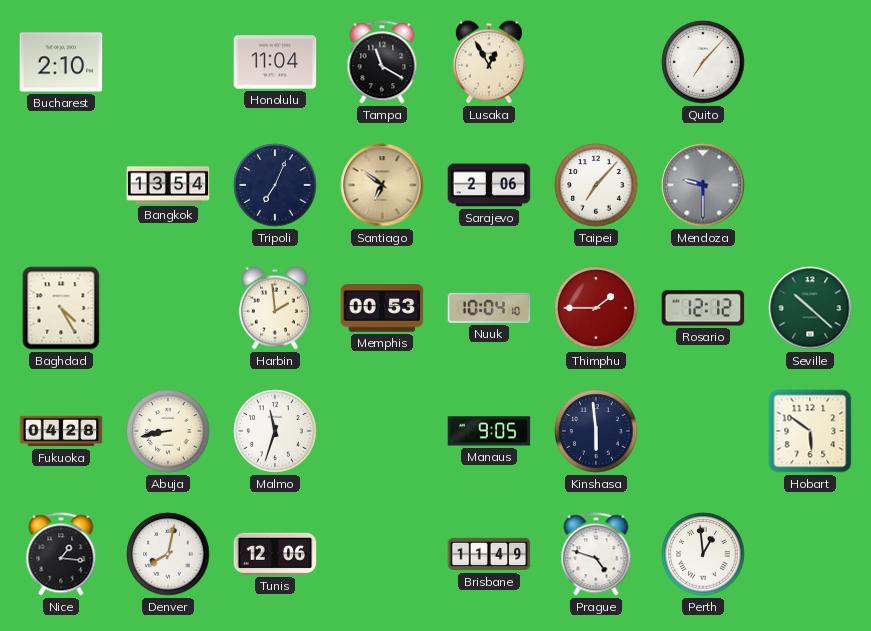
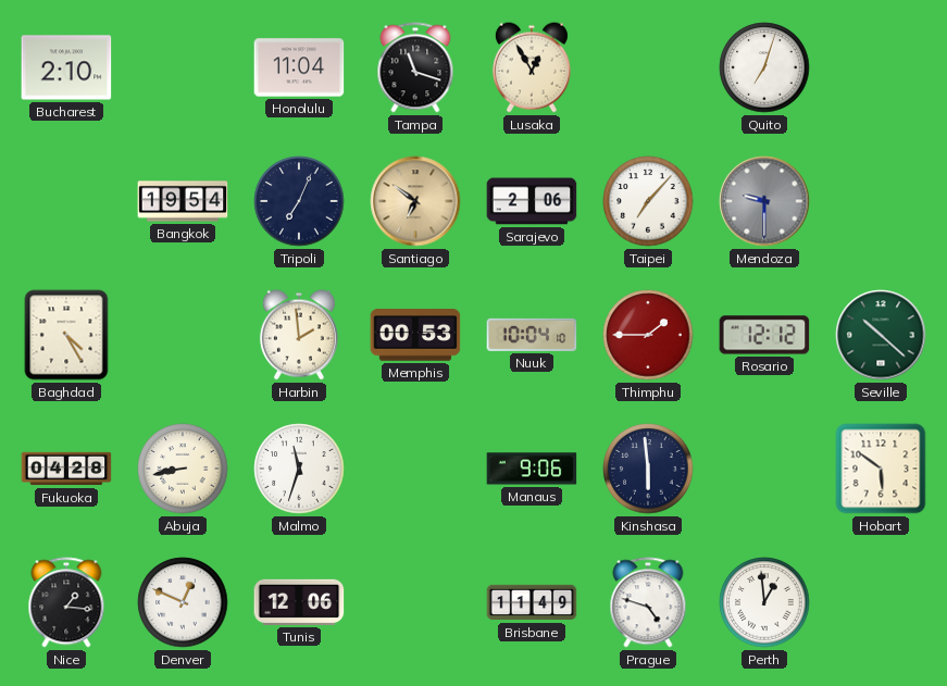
Tampa: 11:20 -> 11:18
Quito: 7:07 -> 7:03
Bangkok: 13:54 -> 19:54
Manaus: 9:05 -> 9:06
Denver: 8:02 -> 12:49
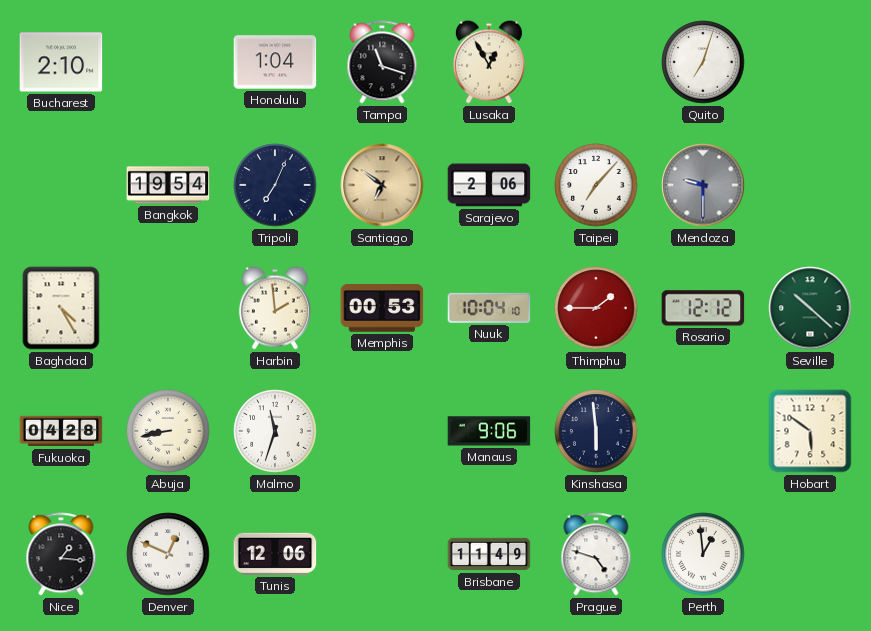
Honolulu: 11:04 -> 1:04
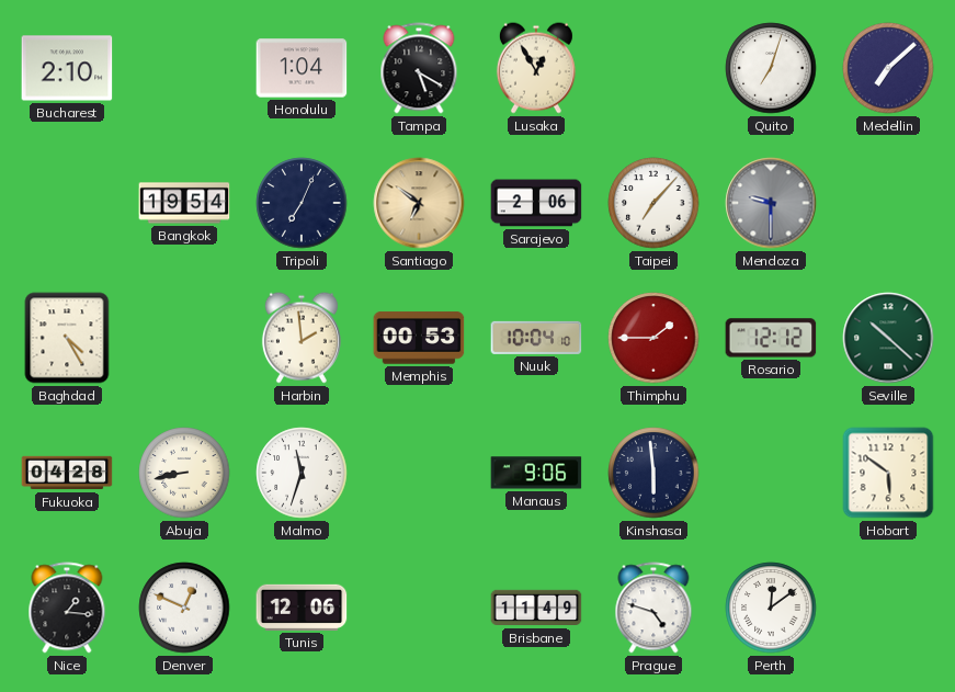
Tampa: 11:18 -> 5:20
Medellin: none -> 7:08
Perth: 12:59 -> 12:09
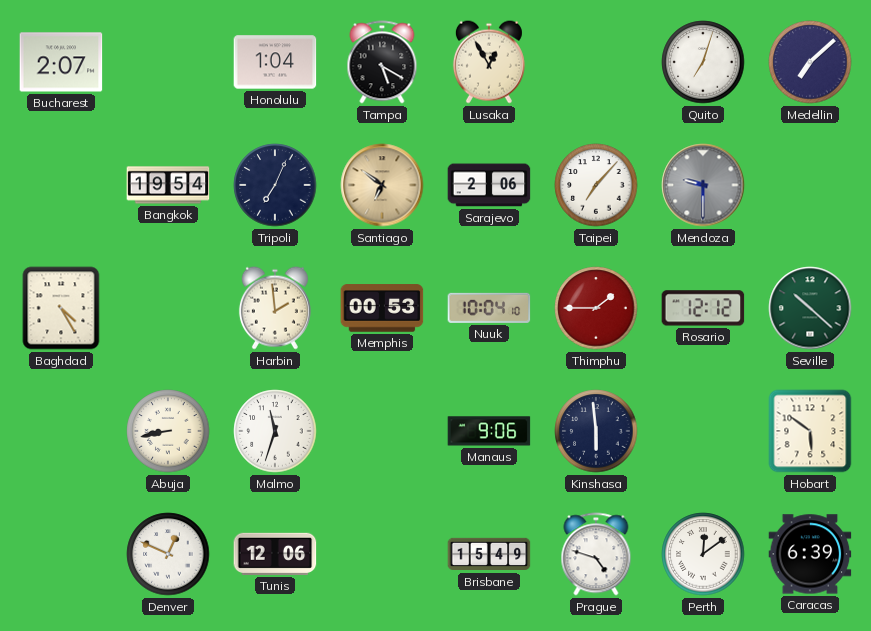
Bucharest: 2:10 -> 2:07
Fukuoka: 04:28 -> none
Nice: 1:16 -> none
Brisbane: 11:49 -> 15:49
Caracas: none -> 6:39
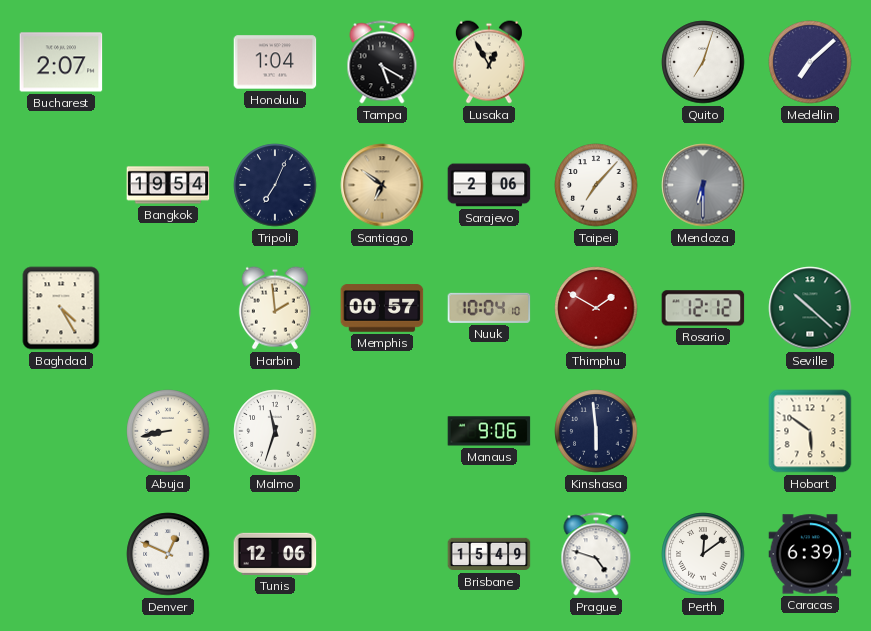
Mendoza: 9:30 -> 6:30
Memphis: 00:53 -> 00:57
Thimphu: 1:45 -> 1:50
